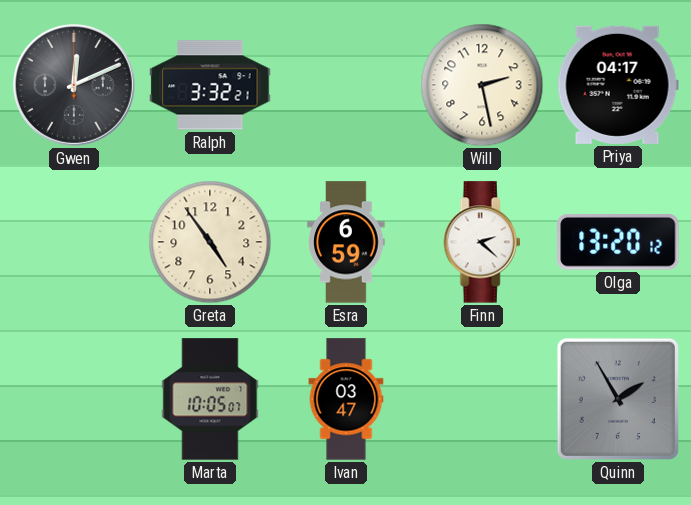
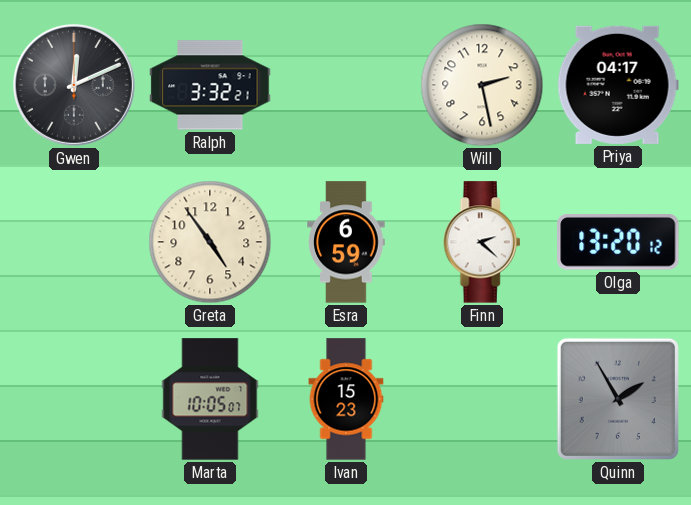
Ivan: 03:47 -> 15:23
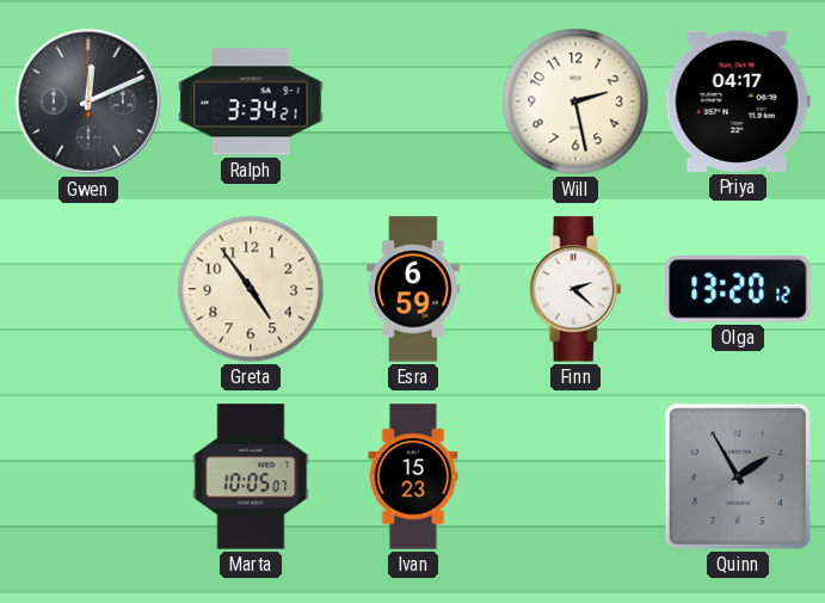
Ralph: 3:32 -> 3:34
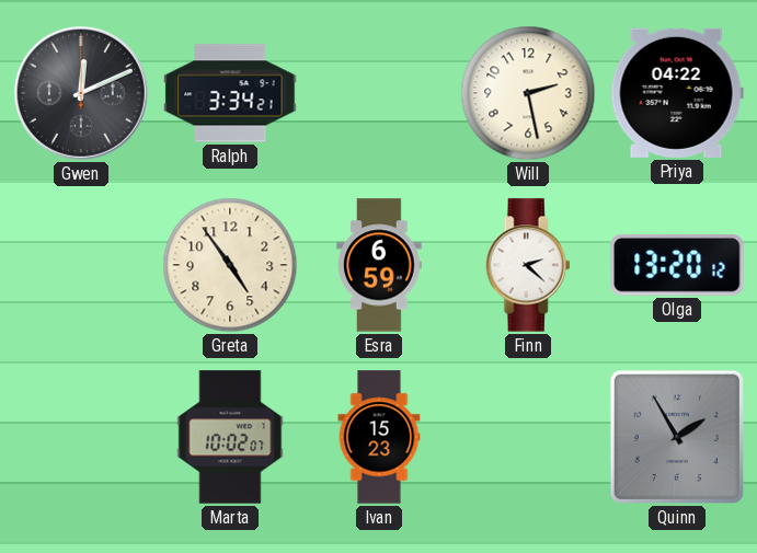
Priya: 04:17 -> 04:22
Marta: 10:05 -> 10:02
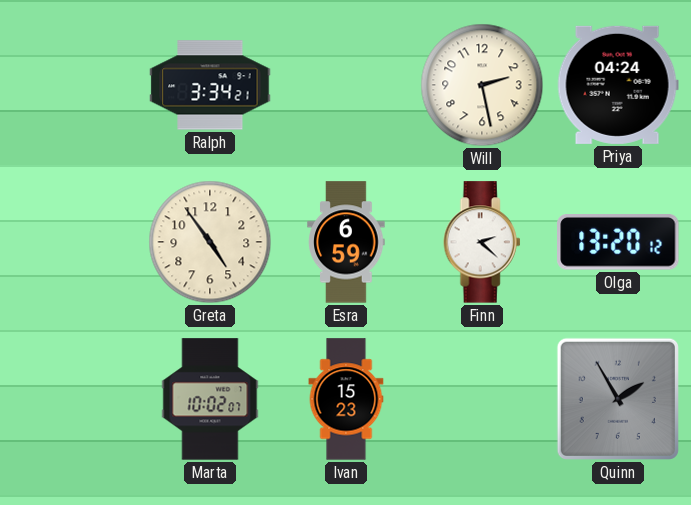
Gwen: 12:11 -> none
Priya: 04:22 -> 04:24
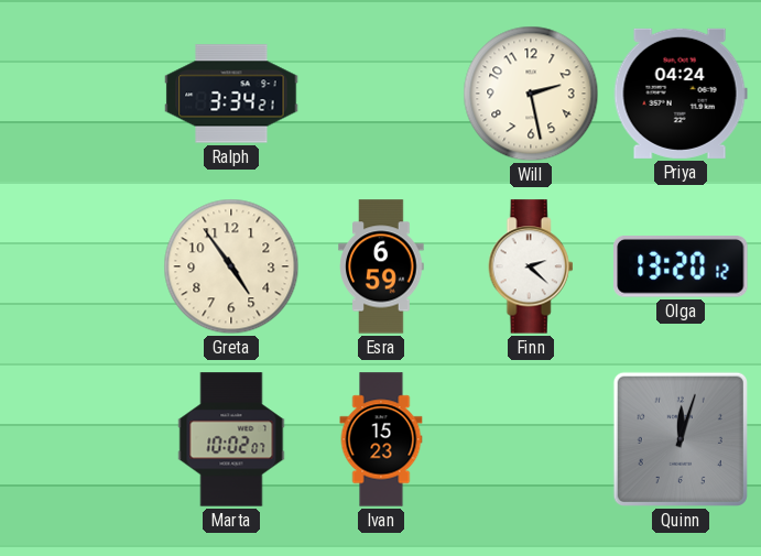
Quinn: 1:55 -> 12:03
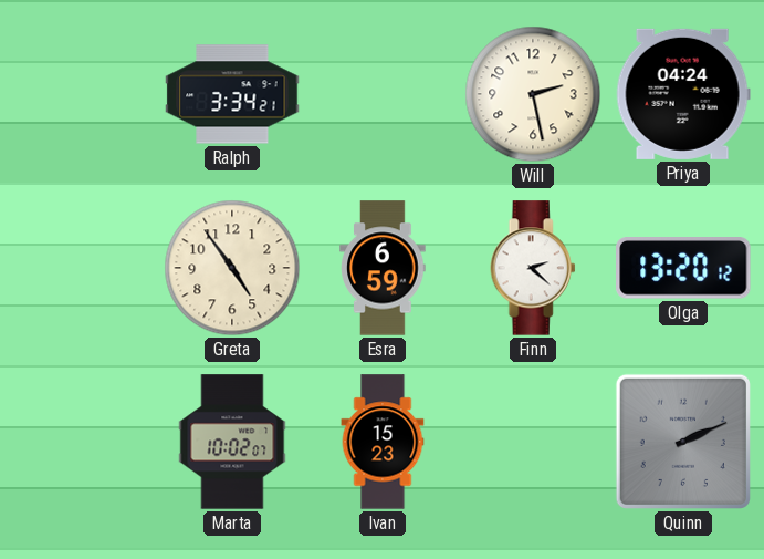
Quinn: 12:03 -> 2:11
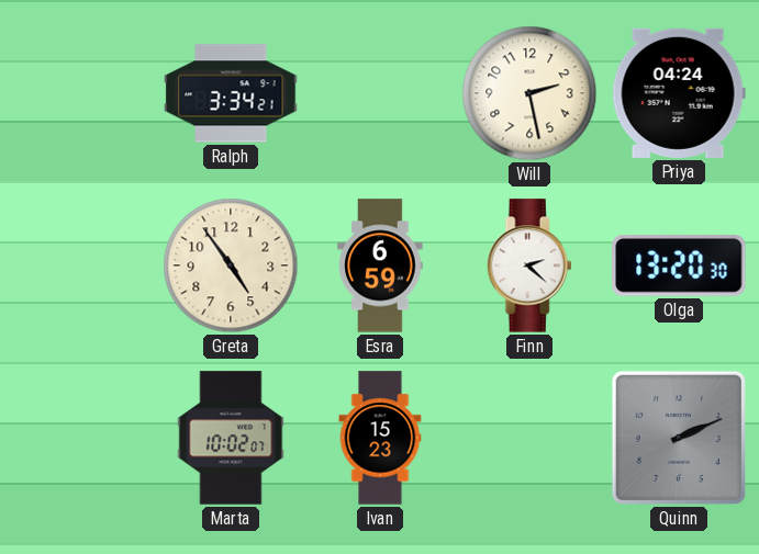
Olga: 13:20:12 -> 13:20:30
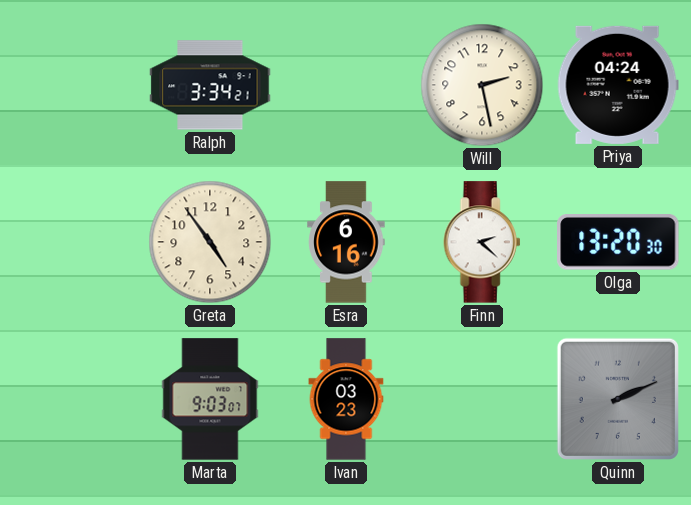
Esra: 6:59 -> 6:16
Marta: 10:02 -> 9:03
Ivan: 15:23 -> 03:23
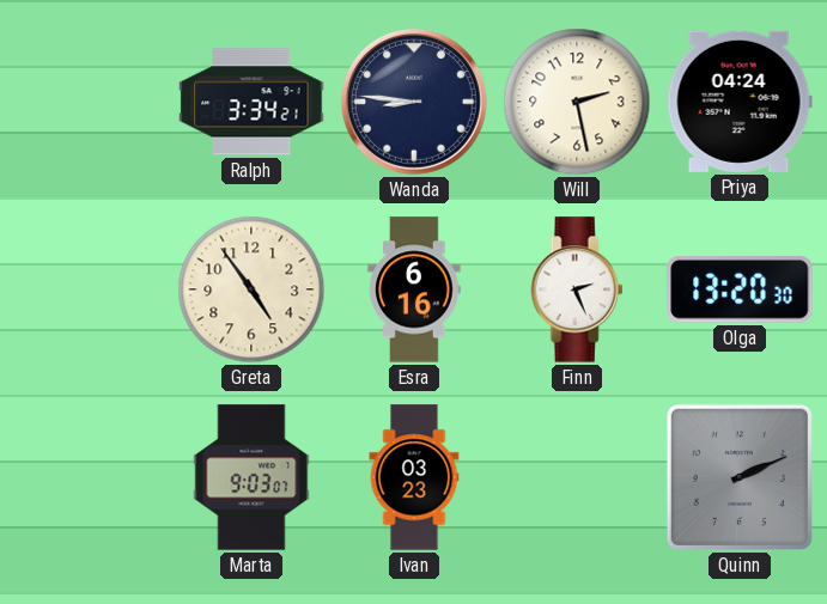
Wanda: none -> 8:46
Finn: 2:22 -> 2:26
